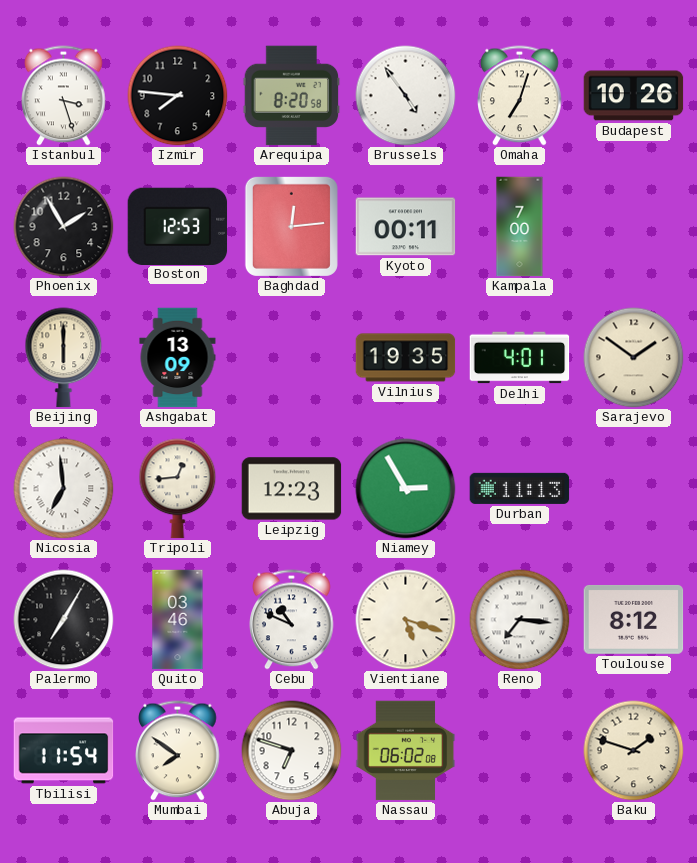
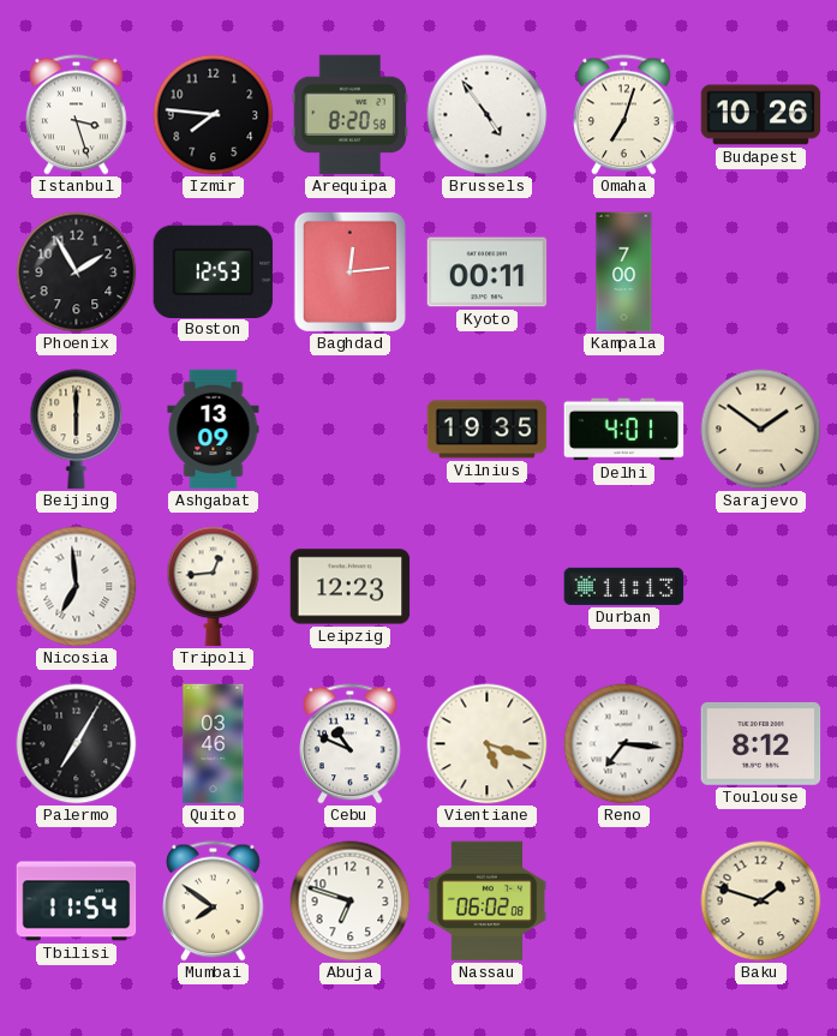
Niamey: 2:55 -> none
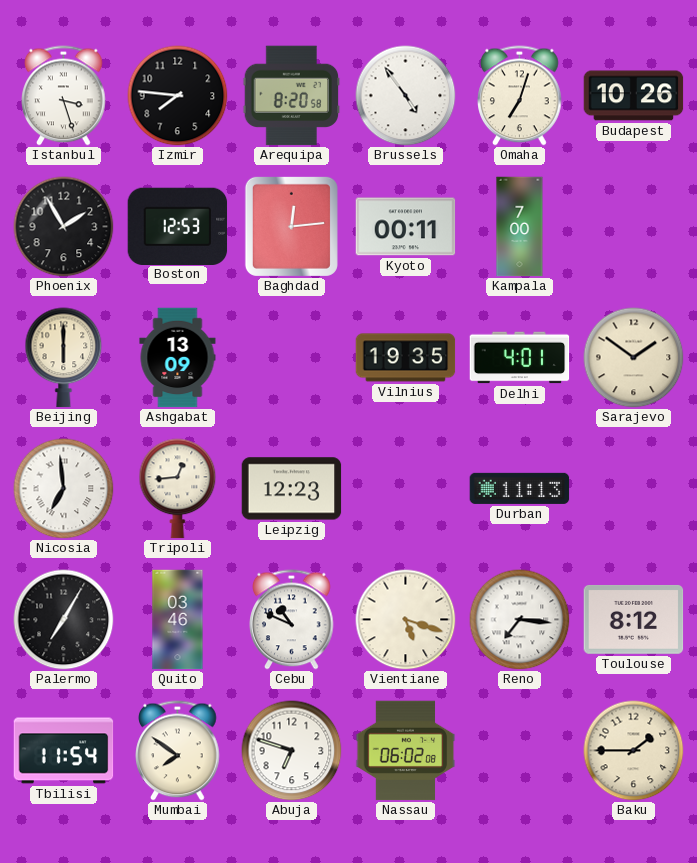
Baku: 1:48 -> 1:45
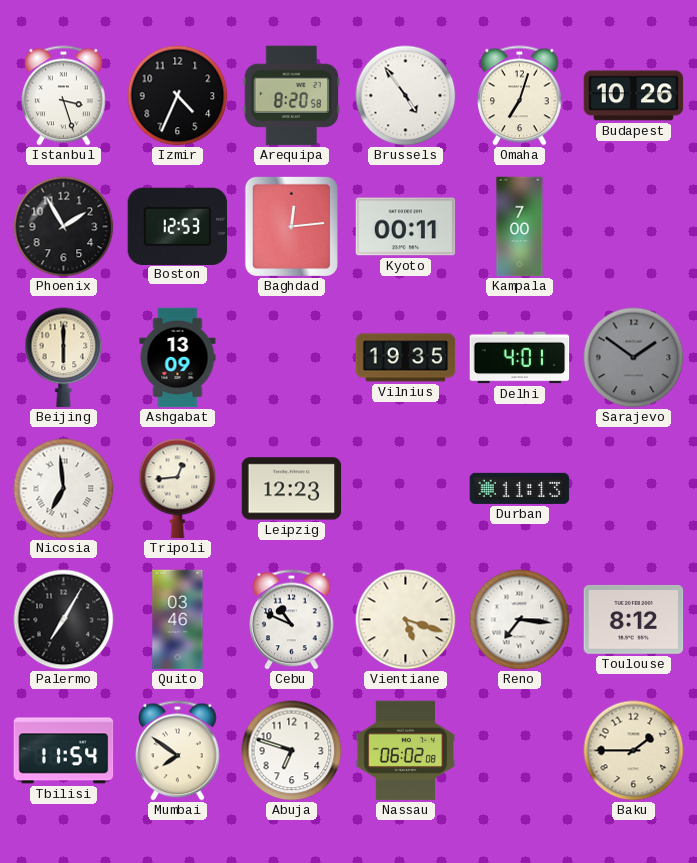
Izmir: 7:46 -> 4:34
Sarajevo dial: cream -> grey
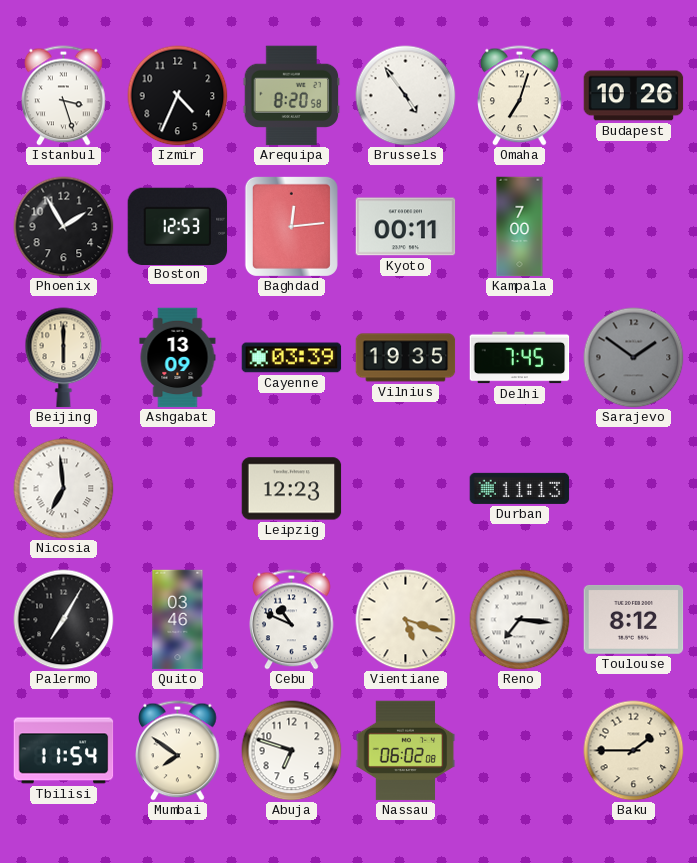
Cayenne: none -> 03:39
Delhi: 4:01 -> 7:45
Tripoli: 12:44 -> none
